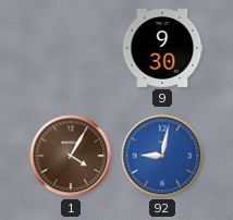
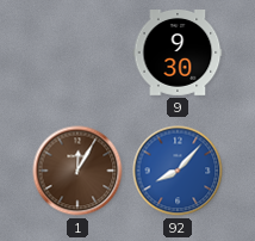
1: 4:05 -> 12:05
92: 9:02 -> 8:07
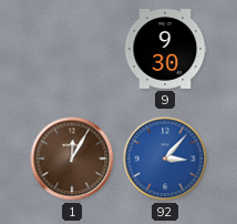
92: 8:07 -> 3:07
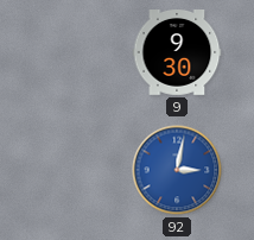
1: 12:05 -> none
92: 3:07 -> 3:02
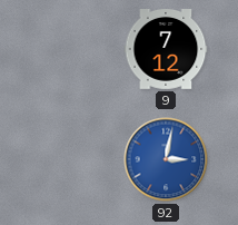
9: 9:30 -> 7:12
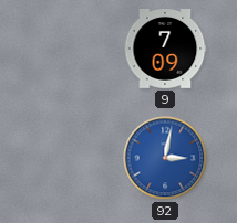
9: 7:12 -> 7:09
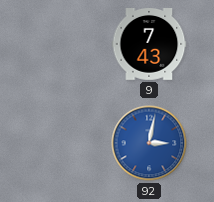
9: 7:09 -> 7:43
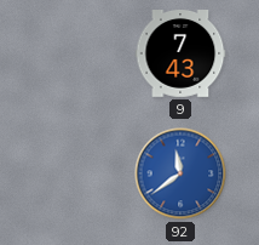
92: 3:02 -> 11:39
